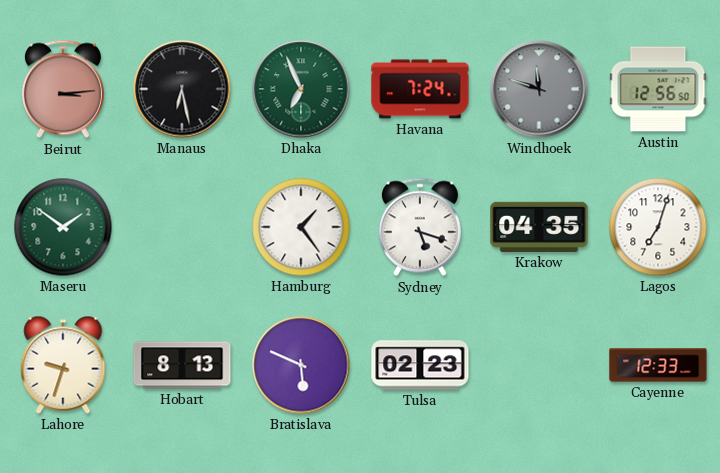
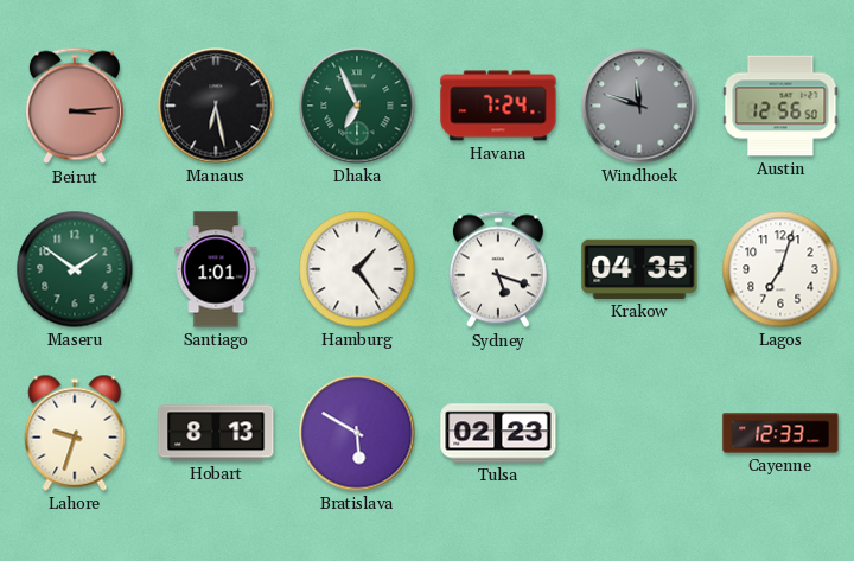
Santiago: none -> 1:01
Bratislava: 5:49 -> 5:50
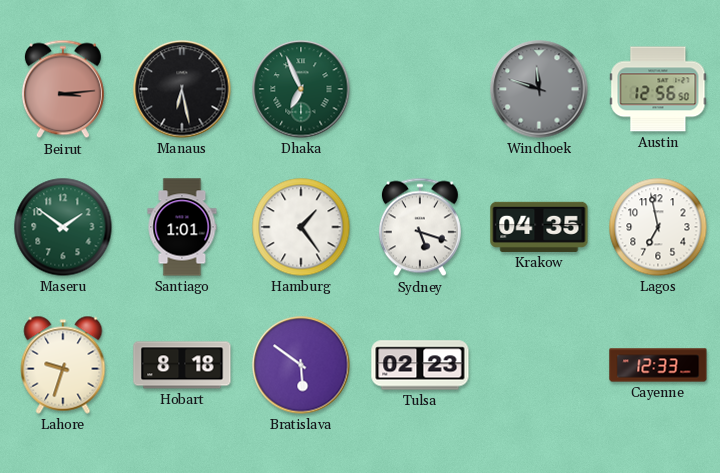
Havana: 7:24 -> none
Lagos: 7:03 -> 6:58
Hobart: 8:13 -> 8:18
Bratislava: 5:50 -> 5:51
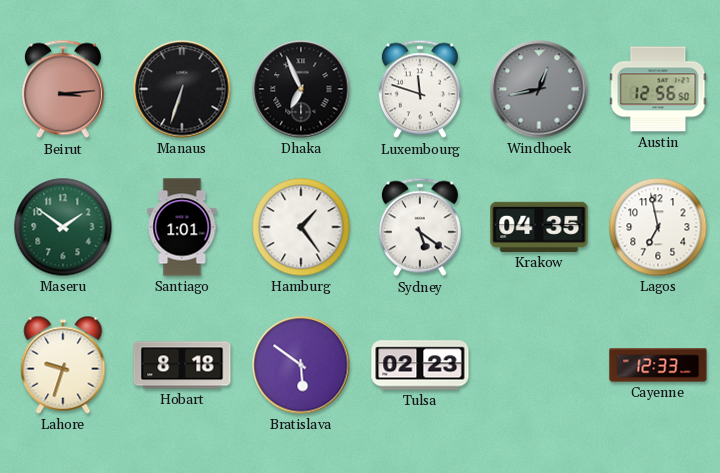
Manaus: 6:28 -> 6:33
Dhaka dial: green -> black
Luxembourg: none -> 11:48
Windhoek: 11:48 -> 12:43
Sydney: 5:18 -> 5:21
